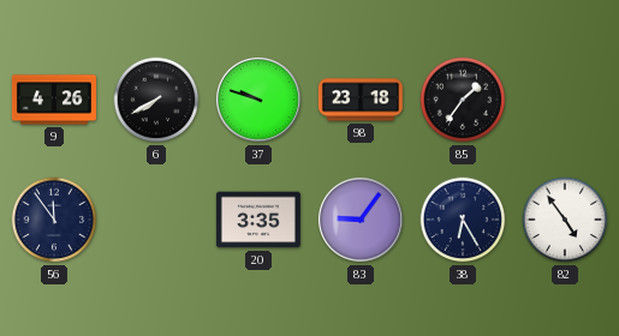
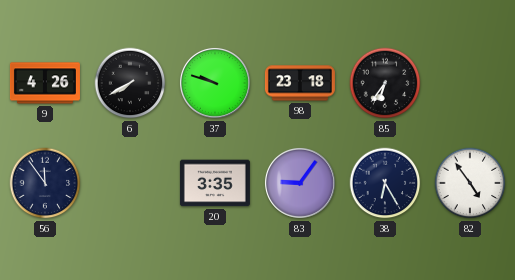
85: 1:36 -> 6:36
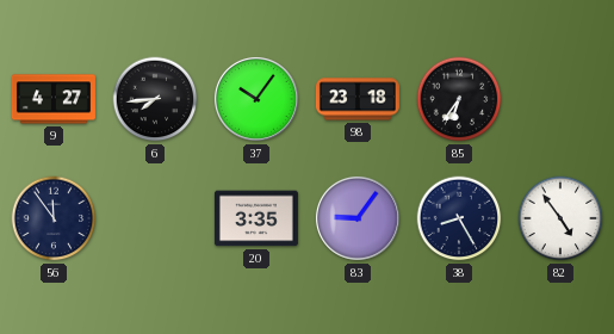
9: 4:26 -> 4:27
6: 7:40 -> 7:44
37: 9:48 -> 10:06
38: 6:25 -> 8:25
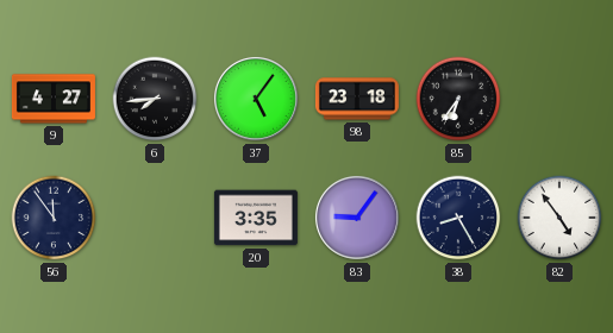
37: 10:06 -> 5:06
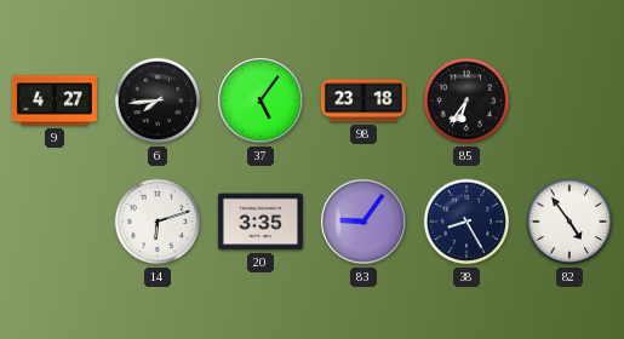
56: 11:54 -> none
14: none -> 6:12
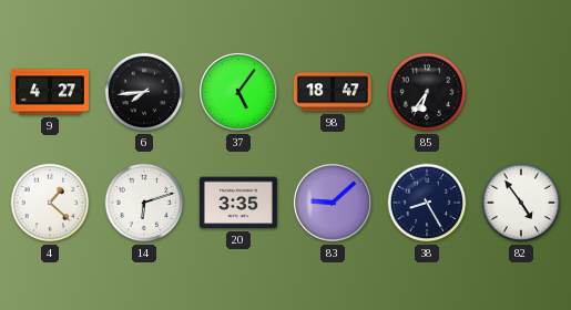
98: 23:18 -> 18:47
4: none -> 1:22
83: 9:06 -> 9:08
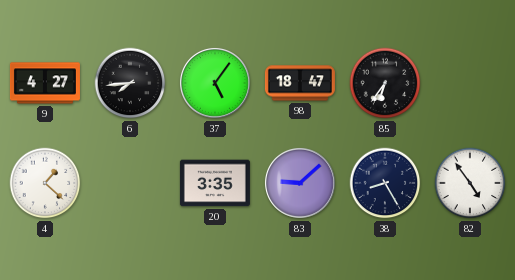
14: 6:12 -> none
